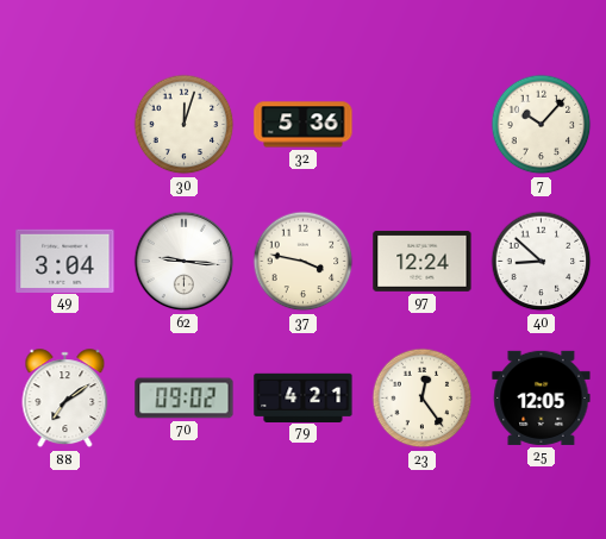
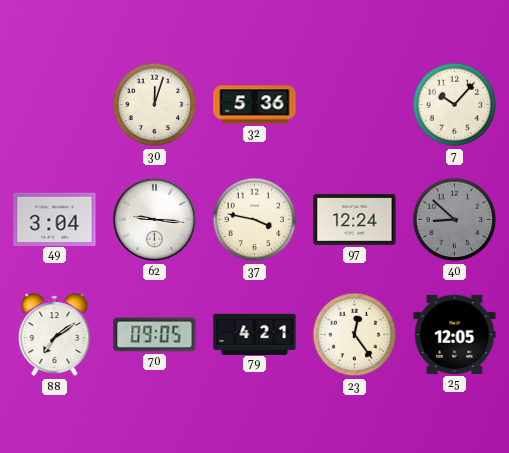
40 dial: white -> grey
70: 09:02 -> 09:05
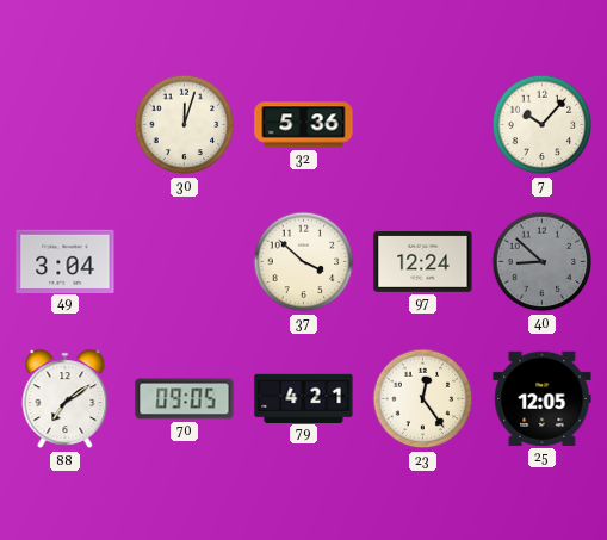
62: 9:16 -> none
37: 3:47 -> 3:52
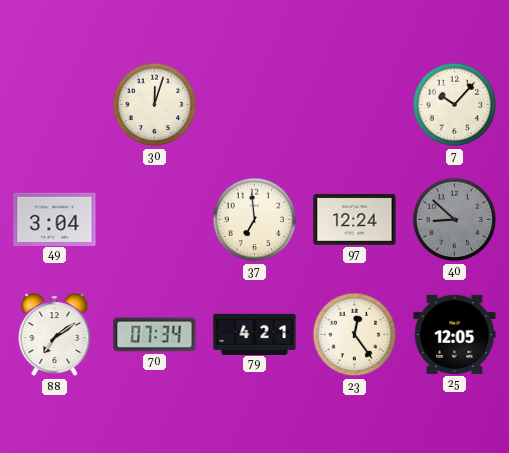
32: 5:36 -> none
37: 3:52 -> 6:59
70: 09:05 -> 07:34
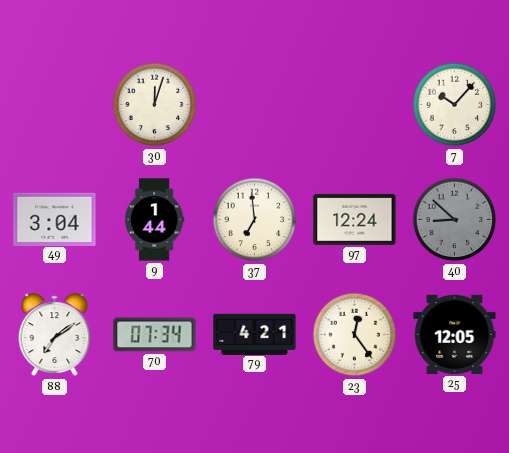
9: none -> 1:44
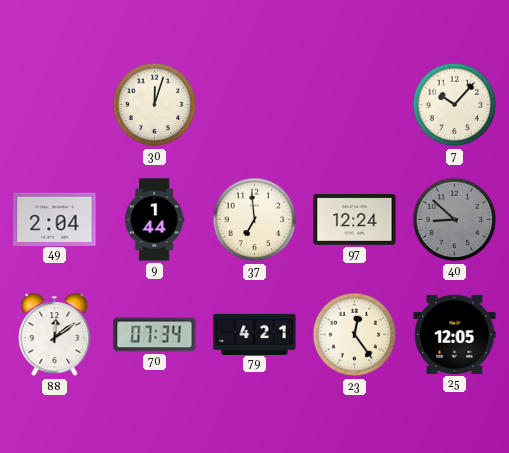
49: 3:04 -> 2:04
88: 7:09 -> 12:09
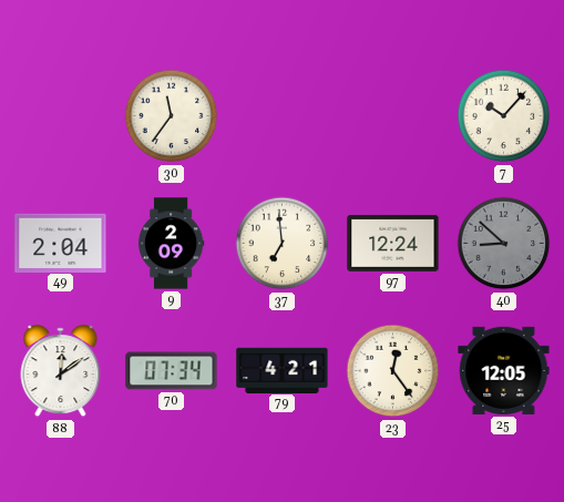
30: 12:03 -> 11:36
9: 1:44 -> 2:09
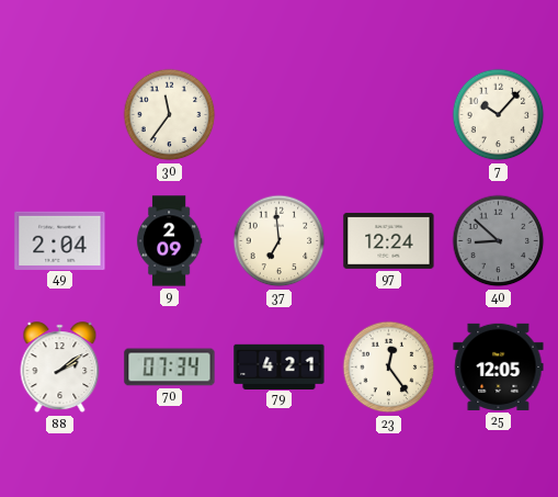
88: 12:09 -> 2:09
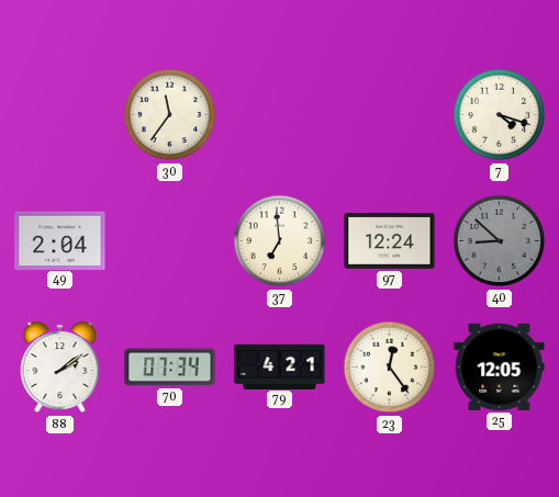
7: 10:07 -> 4:18
9: 2:09 -> none
